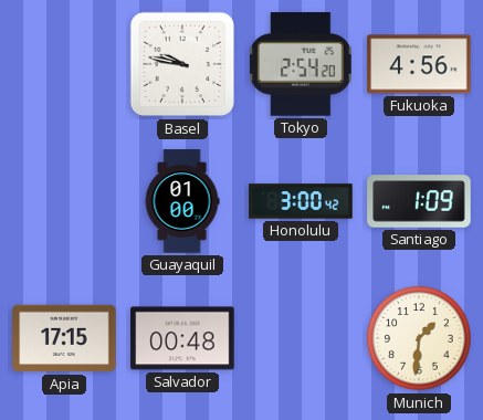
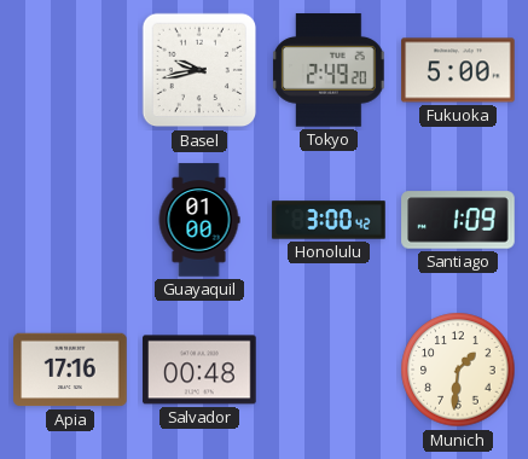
Basel: 9:47 -> 9:43
Tokyo: 2:54 -> 2:49
Fukuoka: 4:56 -> 5:00
Apia: 17:15 -> 17:16
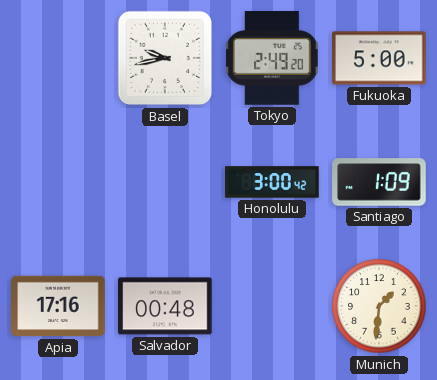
Guayaquil: 01:00 -> none
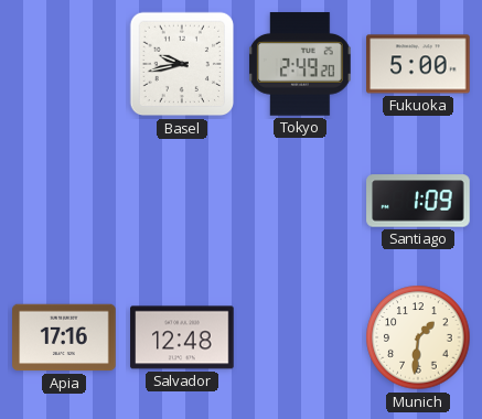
Honolulu: 3:00 -> none
Salvador: 00:48 -> 12:48
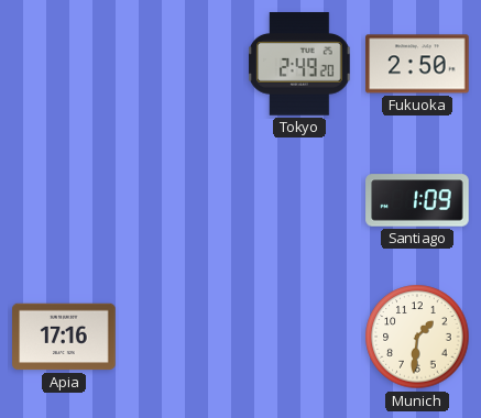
Basel: 9:43 -> none
Fukuoka: 5:00 -> 2:50
Salvador: 12:48 -> none
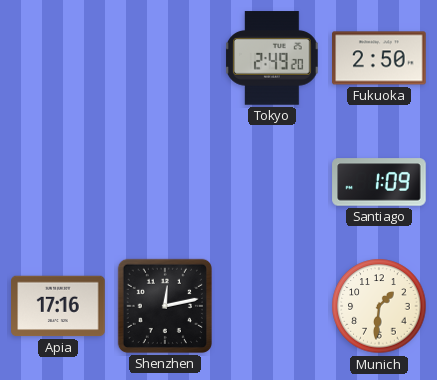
Shenzhen: none -> 12:13
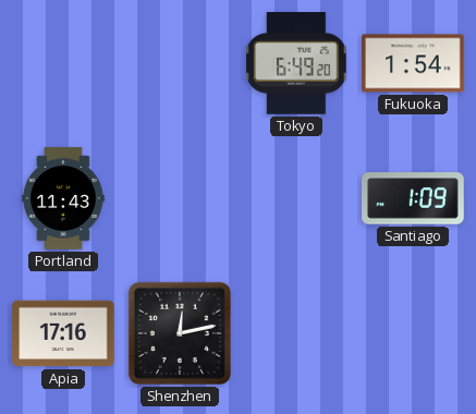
Tokyo: 2:49 -> 6:49
Fukuoka: 2:50 -> 1:54
Portland: none -> 11:43
Munich: 1:31 -> none
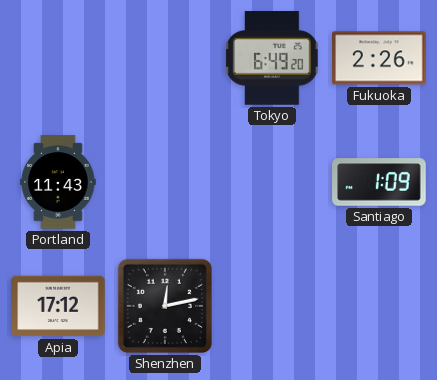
Fukuoka: 1:54 -> 2:26
Apia: 17:16 -> 17:12
